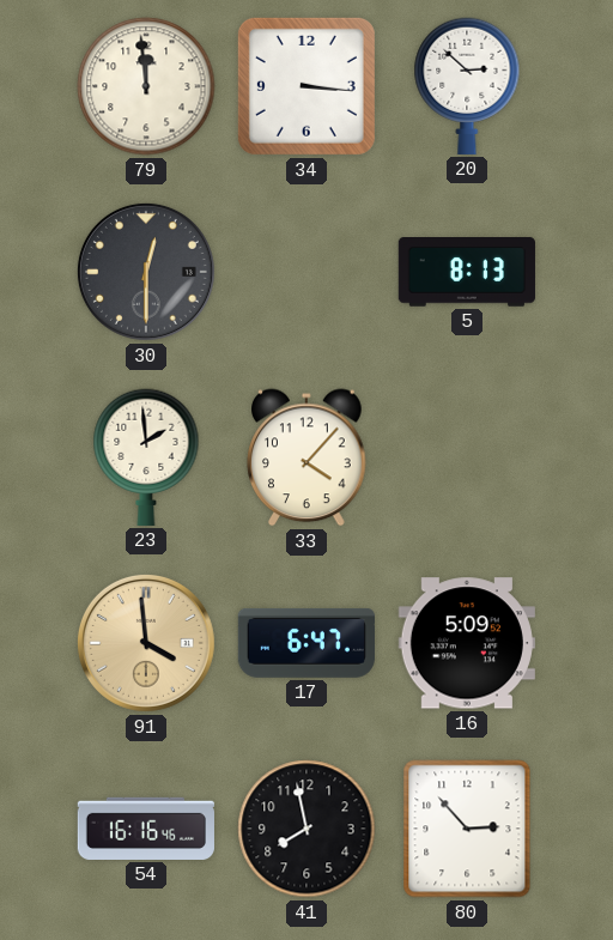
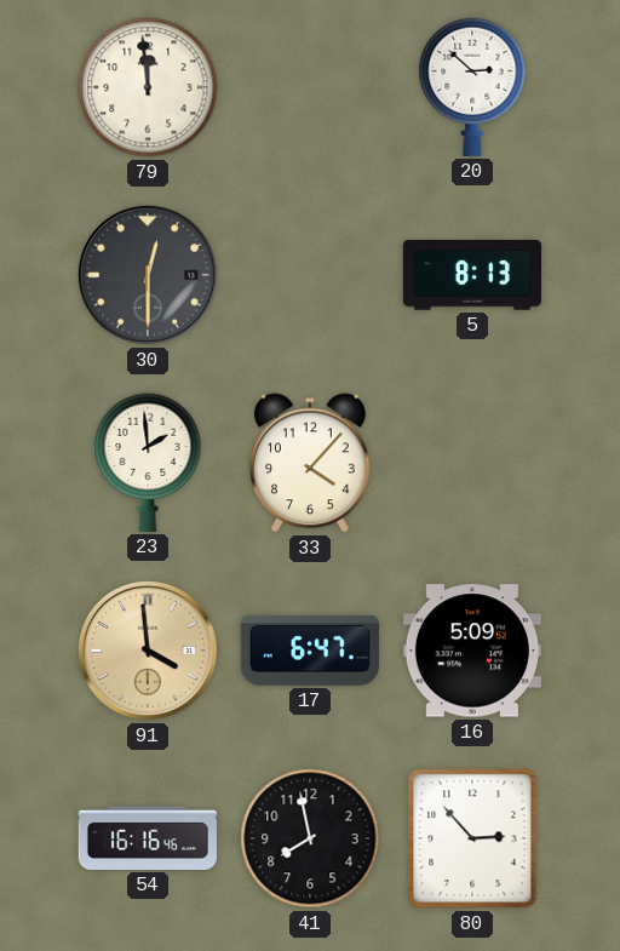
34: 3:16 -> none
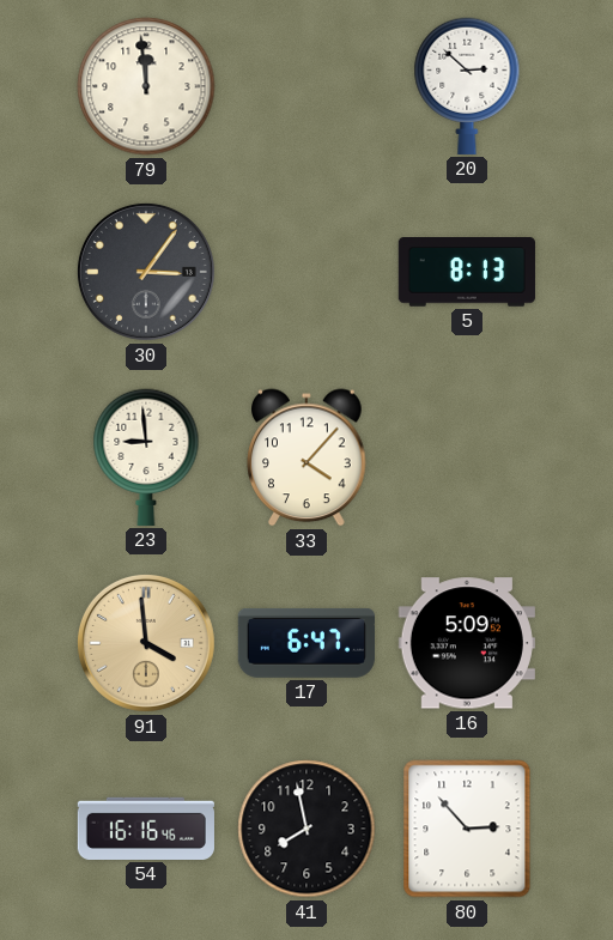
30: 12:30 -> 3:06
23: 1:59 -> 8:59
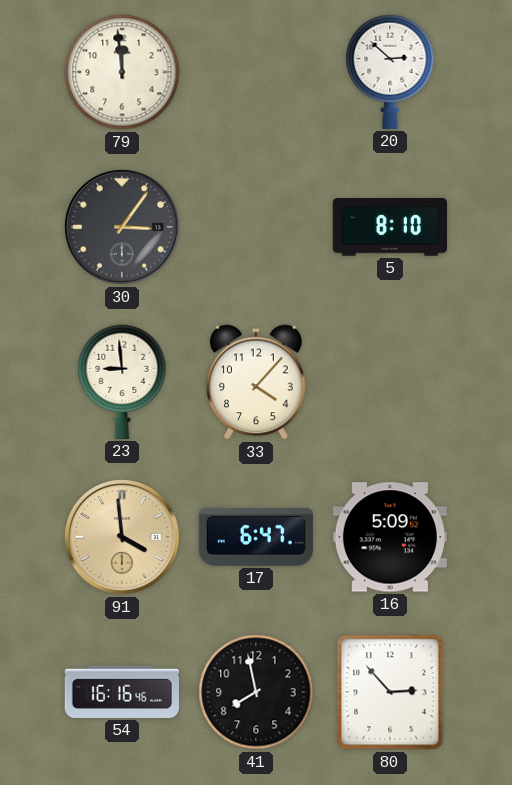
5: 8:13 -> 8:10
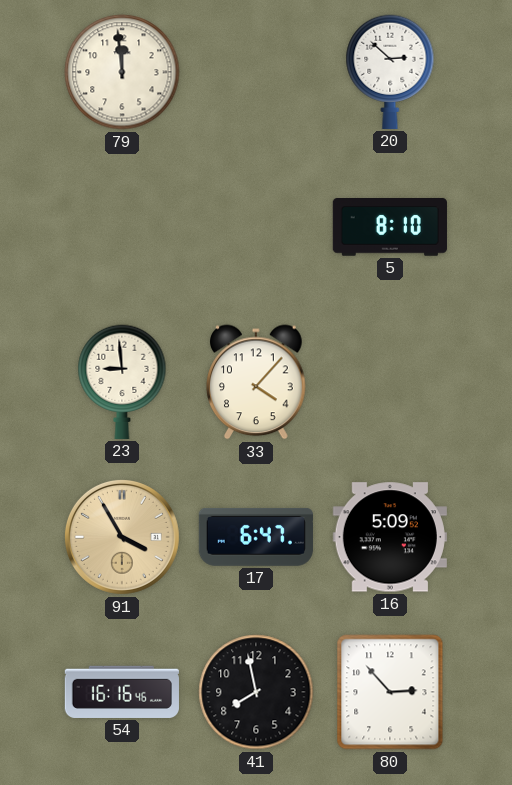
30: 3:06 -> none
91: 3:59 -> 3:55
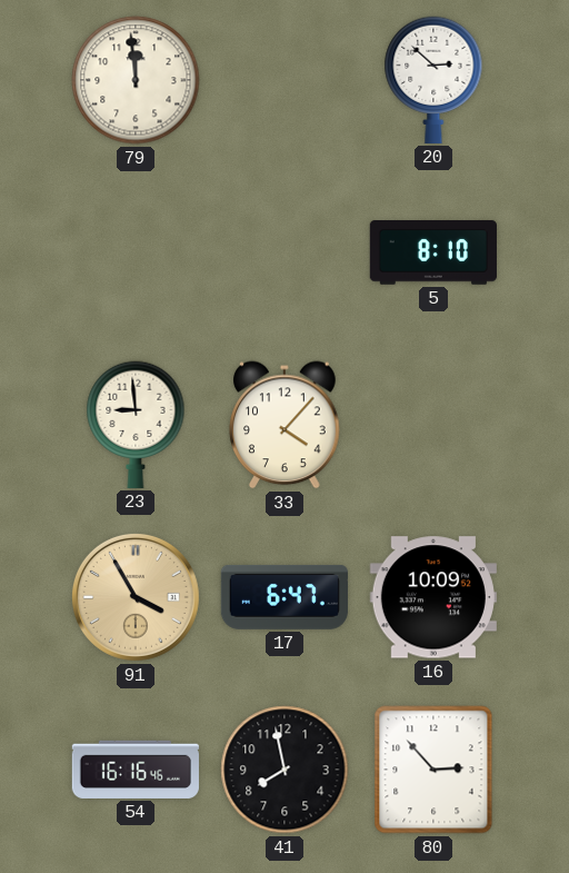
16: 5:09 -> 10:09
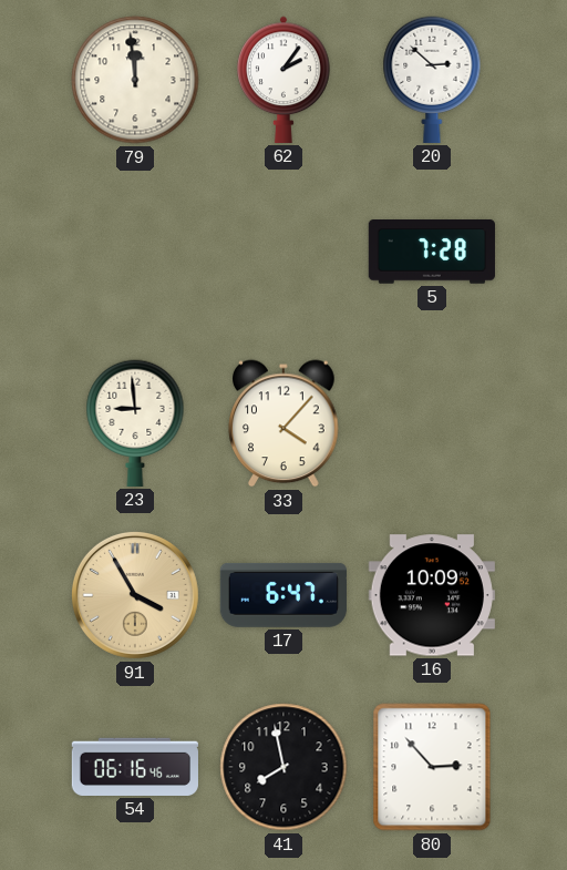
62: none -> 2:06
5: 8:10 -> 7:28
54: 16:16 -> 06:16
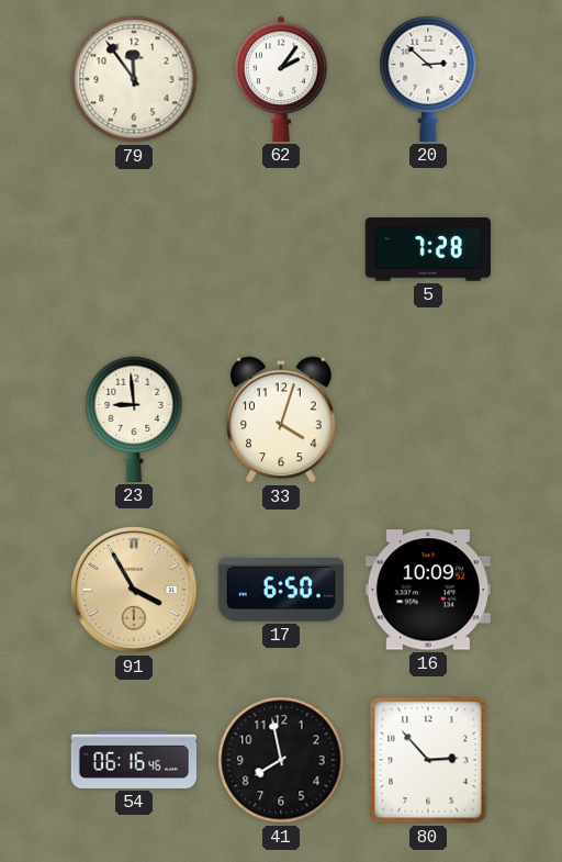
79: 11:59 -> 11:54
33: 4:07 -> 4:03
17: 6:47 -> 6:50
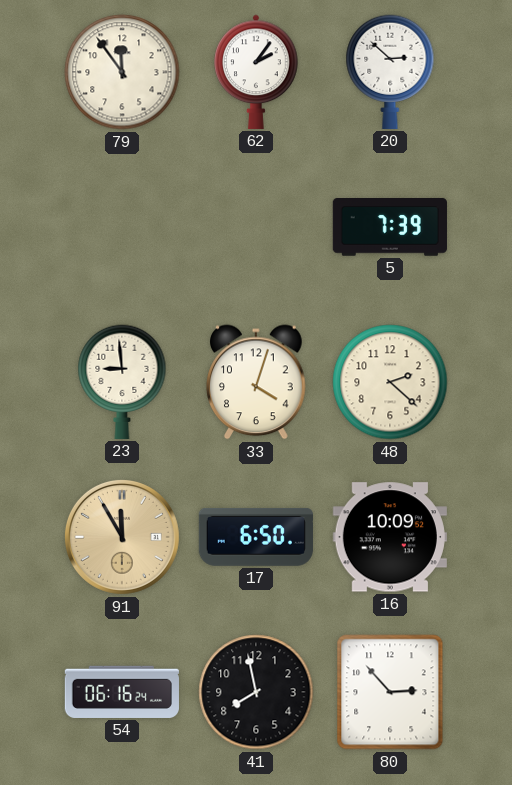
5: 7:28 -> 7:39
48: none -> 2:22
91: 3:55 -> 11:55
54: 06:16:46 -> 06:16:24
